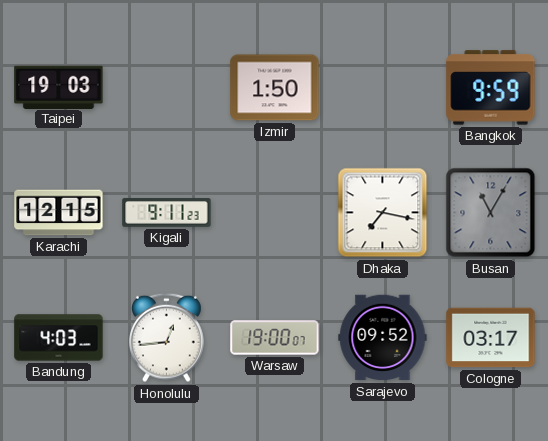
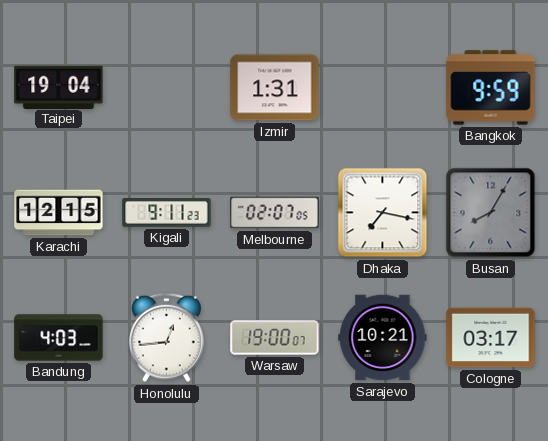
Taipei: 19:03 -> 19:04
Izmir: 1:50 -> 1:31
Melbourne: none -> 02:07
Busan: 11:05 -> 8:05
Sarajevo: 09:52 -> 10:21
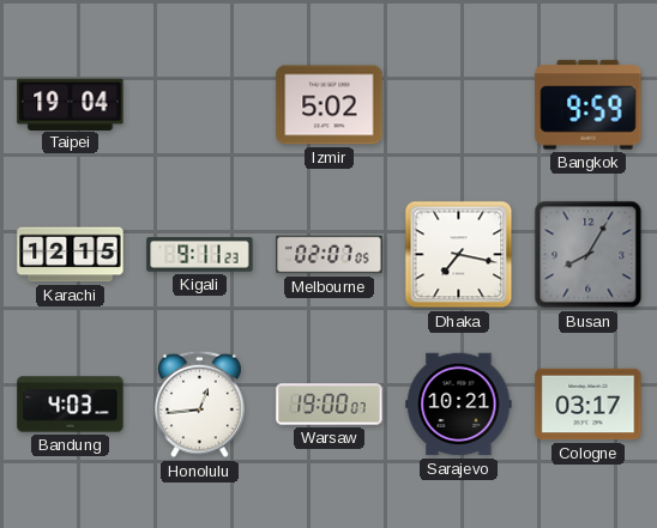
Izmir: 1:31 -> 5:02
